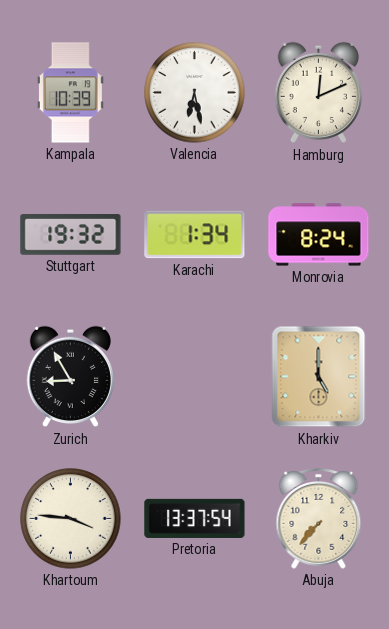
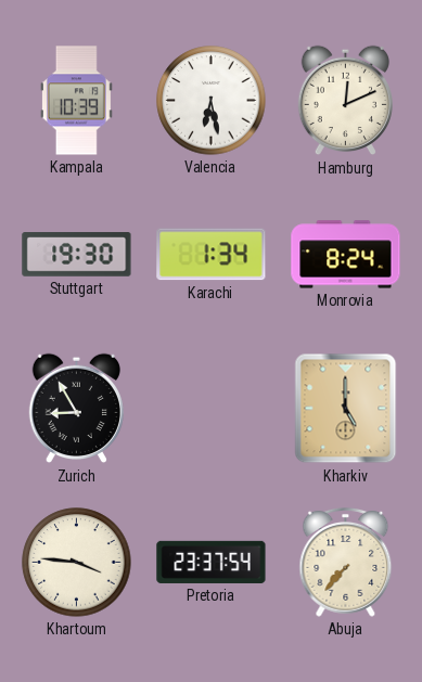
Stuttgart: 19:32 -> 19:30
Pretoria: 13:37 -> 23:37
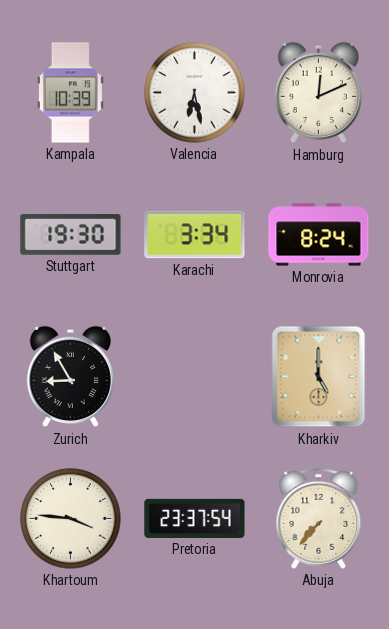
Karachi: 1:34 -> 3:34
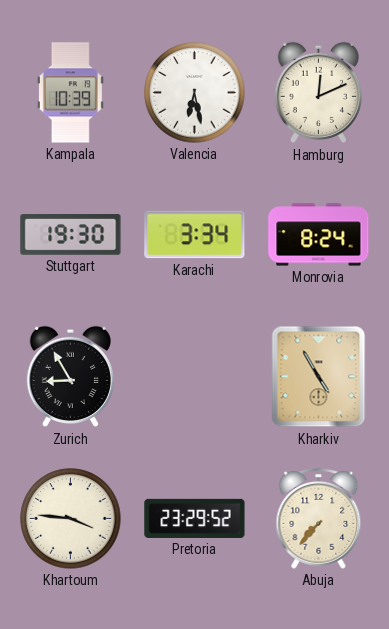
Kharkiv: 5:00 -> 4:55
Pretoria: 23:37 -> 23:29
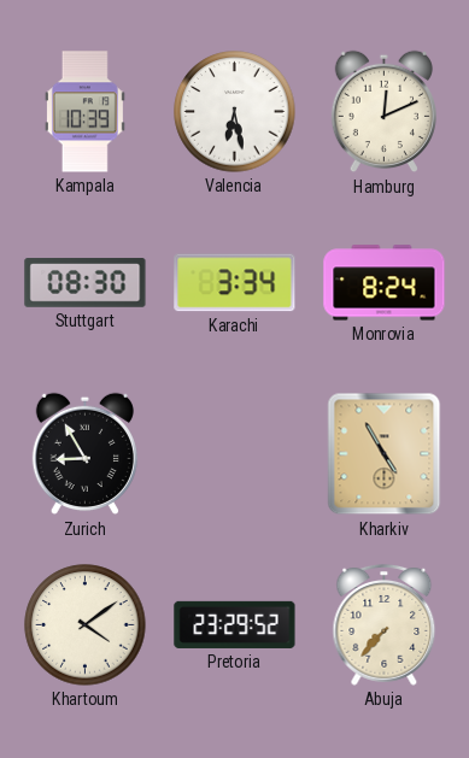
Stuttgart: 19:30 -> 08:30
Khartoum: 3:46 -> 4:09
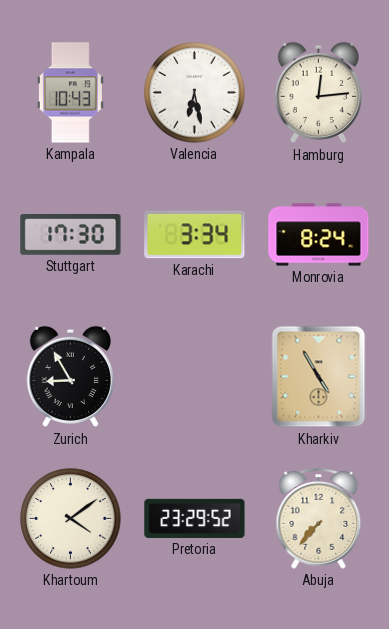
Kampala: 10:39 -> 10:43
Hamburg: 12:11 -> 12:14
Stuttgart: 08:30 -> 17:30
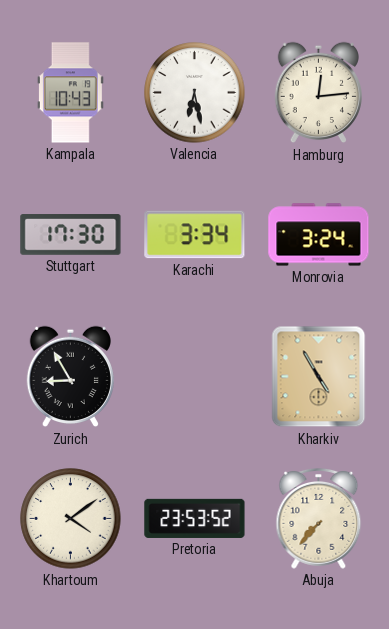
Monrovia: 8:24 -> 3:24
Pretoria: 23:29 -> 23:53
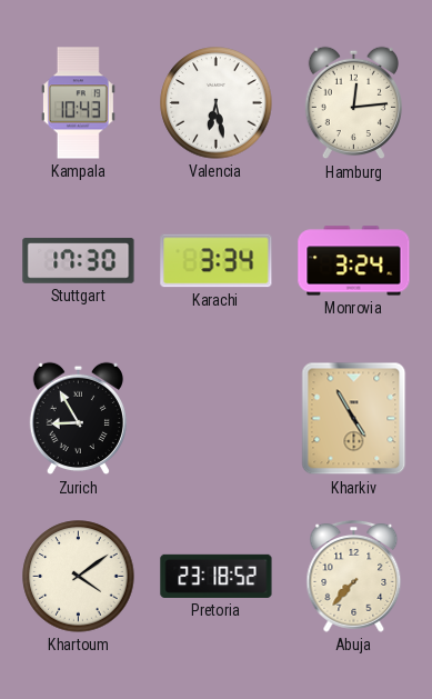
Pretoria: 23:53 -> 23:18
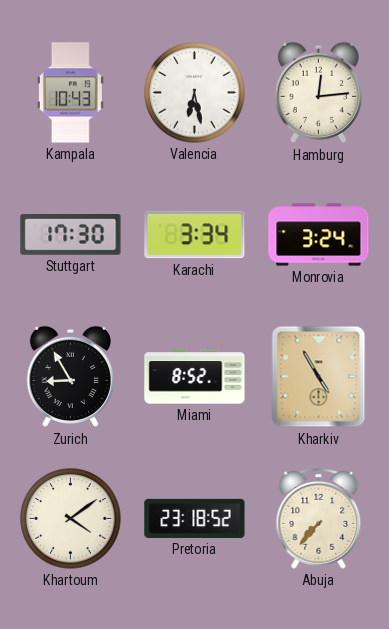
Miami: none -> 8:52
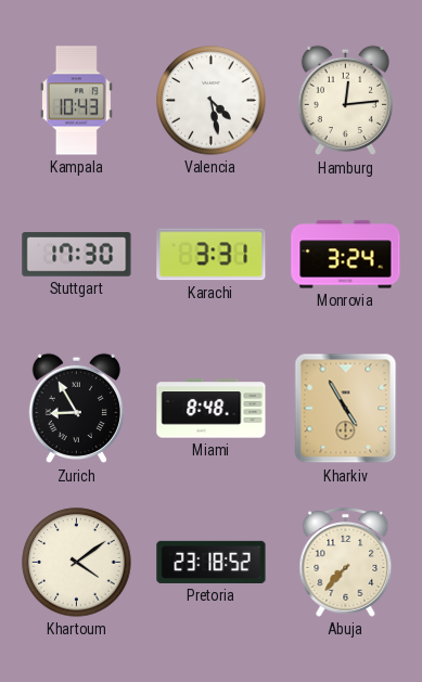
Valencia: 6:28 -> 4:28
Karachi: 3:34 -> 3:31
Miami: 8:52 -> 8:48
